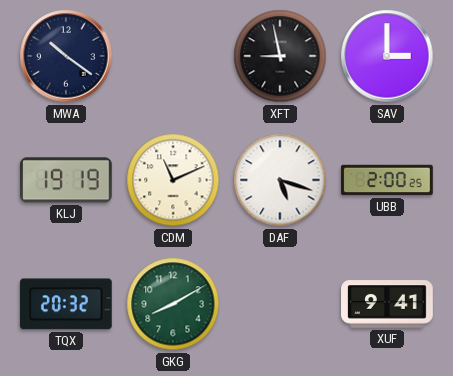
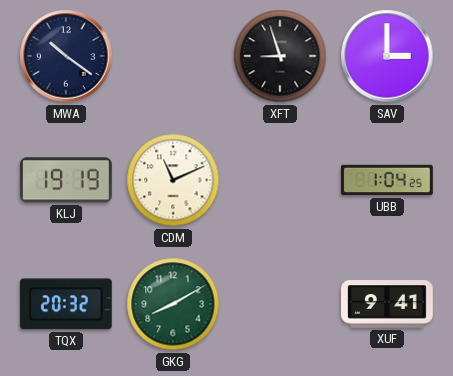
XFT: 8:58 -> 8:57
DAF: 5:18 -> none
UBB: 2:00 -> 1:04
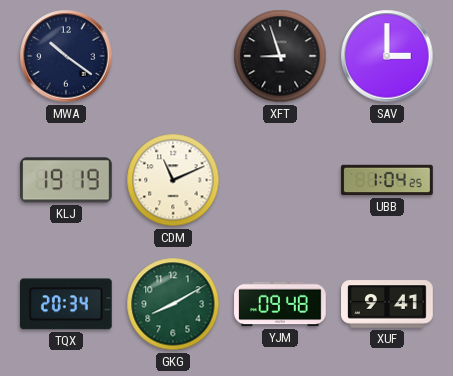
TQX: 20:32 -> 20:34
YJM: none -> 09:48
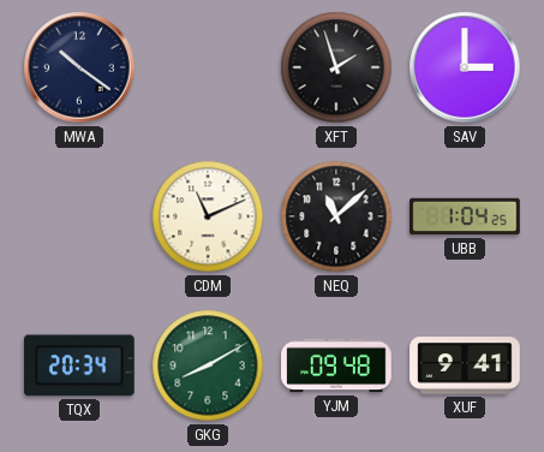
XFT: 8:57 -> 1:57
KLJ: 19:19 -> none
NEQ: none -> 11:08
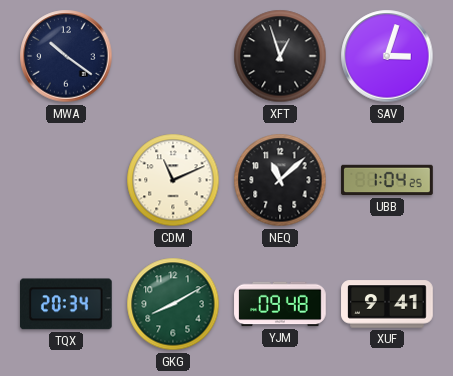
XFT: 1:57 -> 12:57
SAV: 3:00 -> 3:03
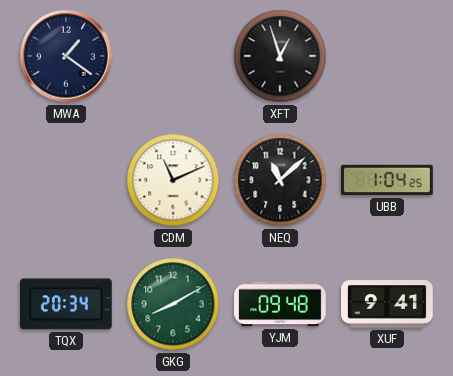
MWA: 10:21 -> 1:21
SAV: 3:03 -> none
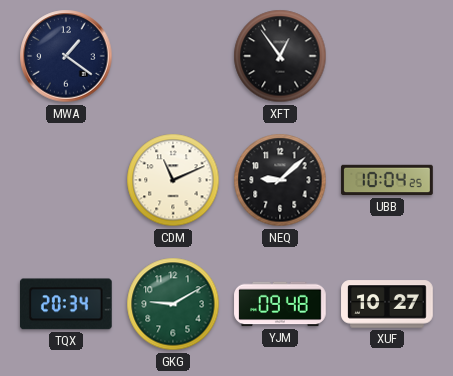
XFT: 12:57 -> 12:54
NEQ: 11:08 -> 9:08
UBB: 1:04 -> 10:04
GKG: 8:10 -> 9:10
XUF: 9:41 -> 10:27
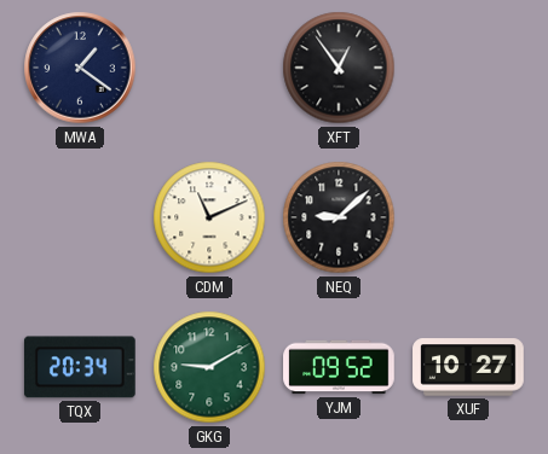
UBB: 10:04 -> none
YJM: 09:48 -> 09:52
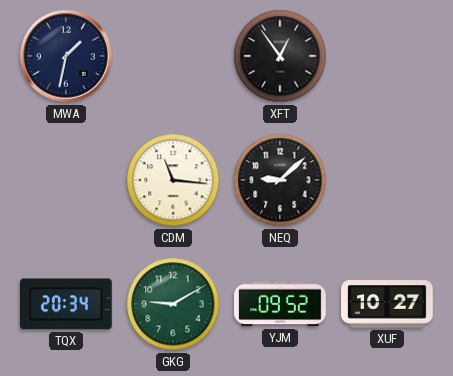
MWA: 1:21 -> 1:32
CDM: 11:11 -> 11:16
